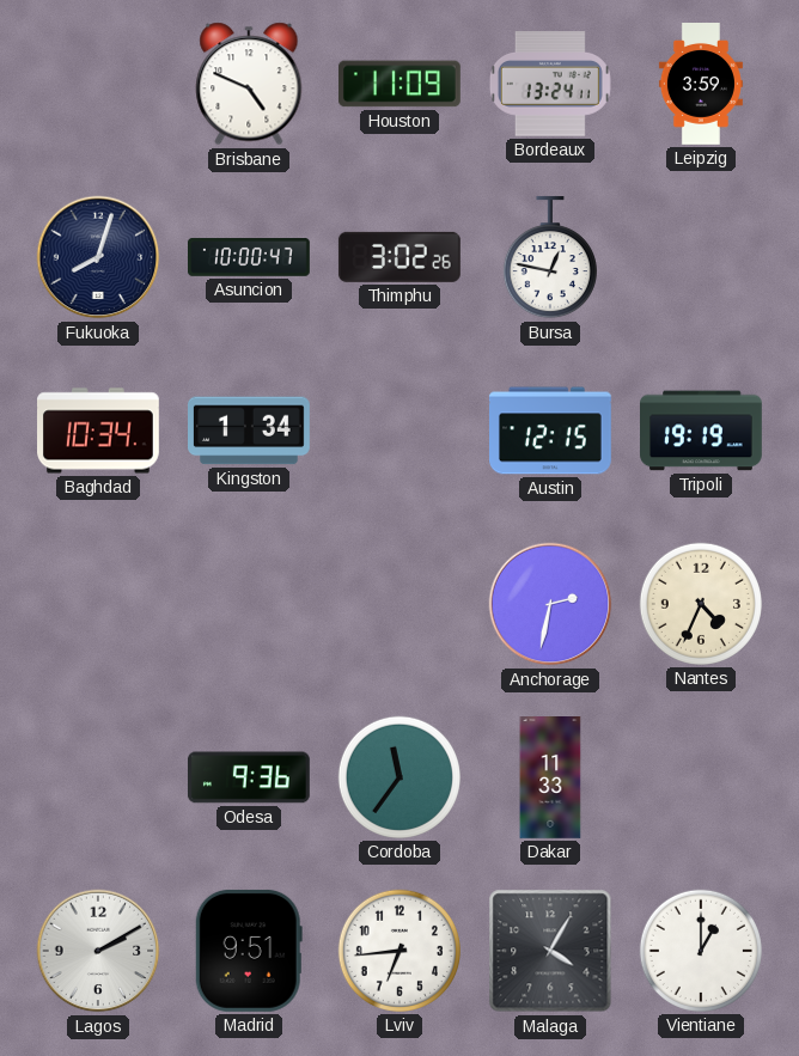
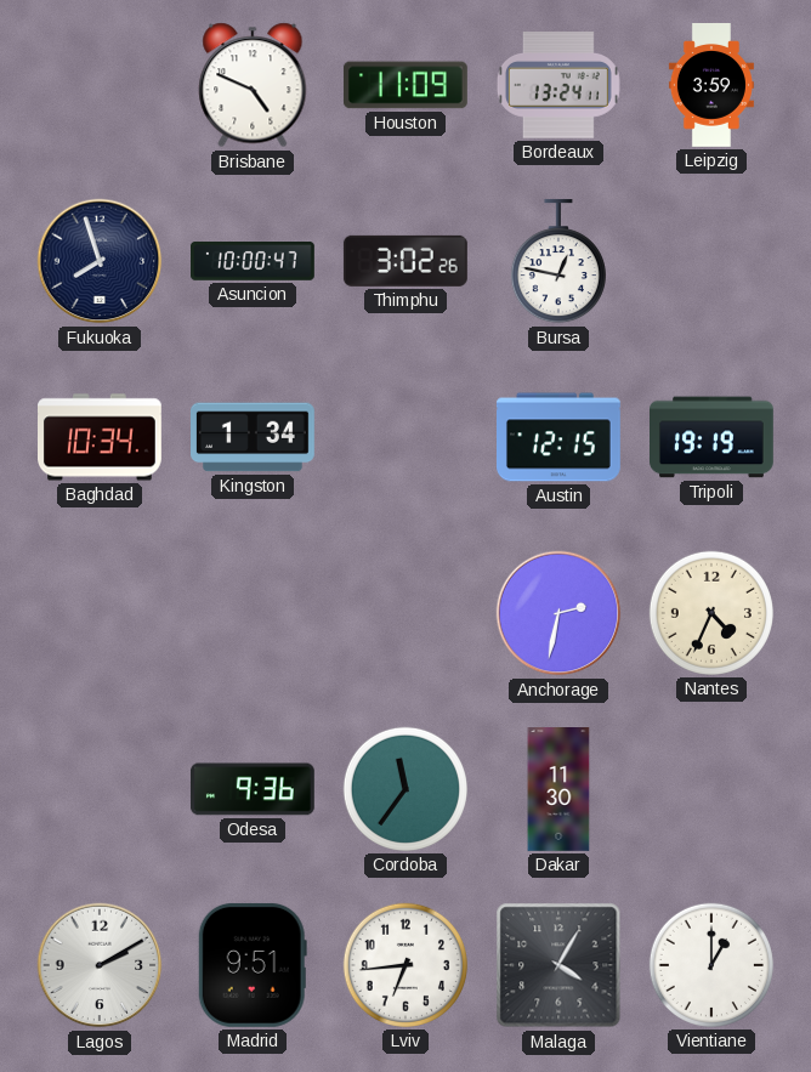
Fukuoka: 8:03 -> 7:57
Dakar: 11:33 -> 11:30
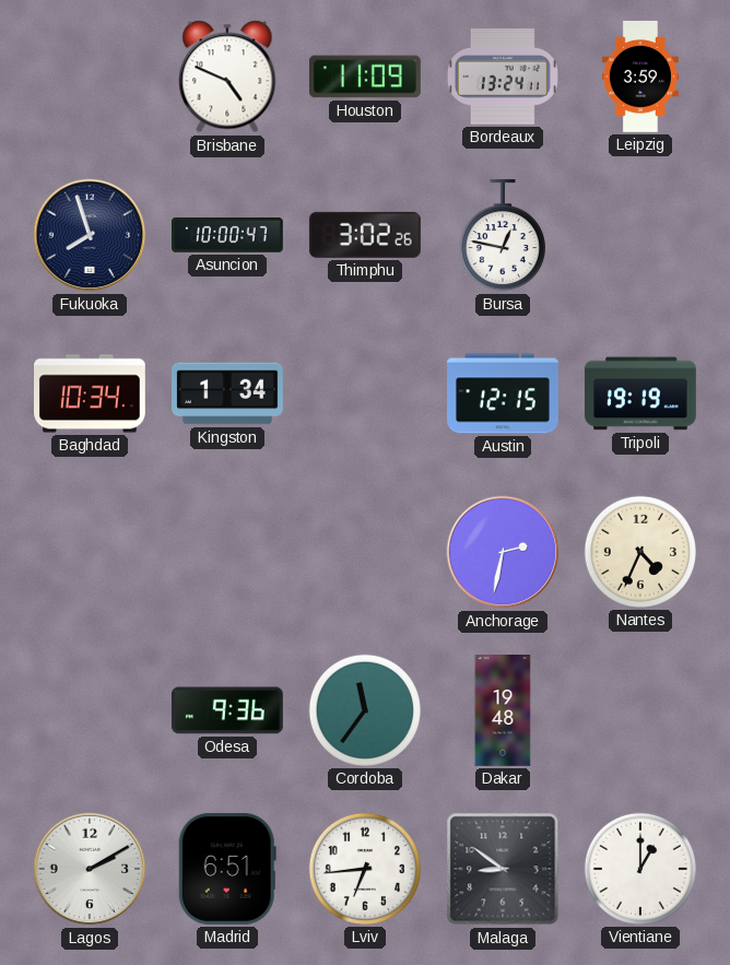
Dakar: 11:30 -> 19:48
Madrid: 9:51 -> 6:51
Malaga: 4:05 -> 8:51
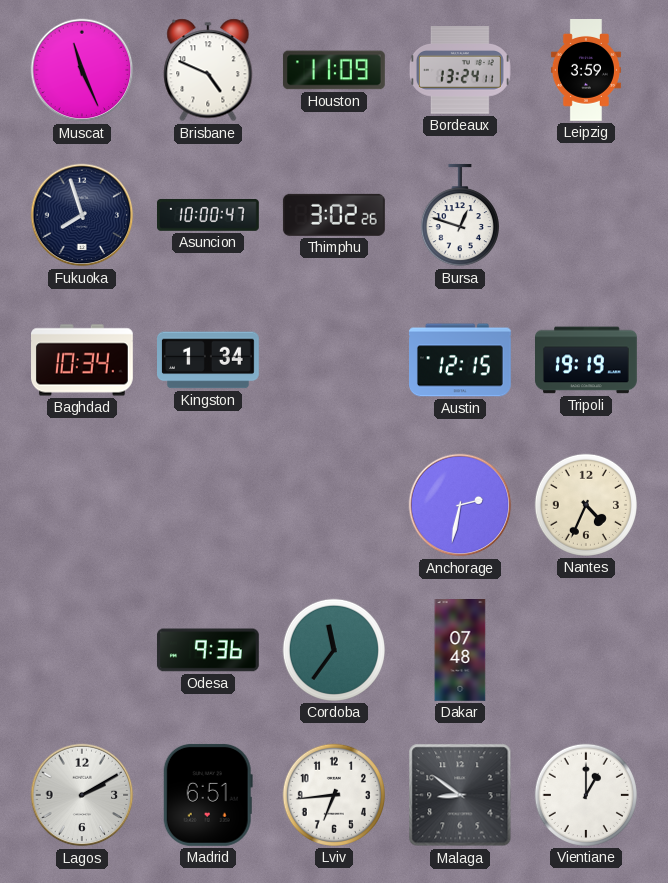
Muscat: none -> 11:26
Bursa: 12:47 -> 12:48
Dakar: 19:48 -> 07:48
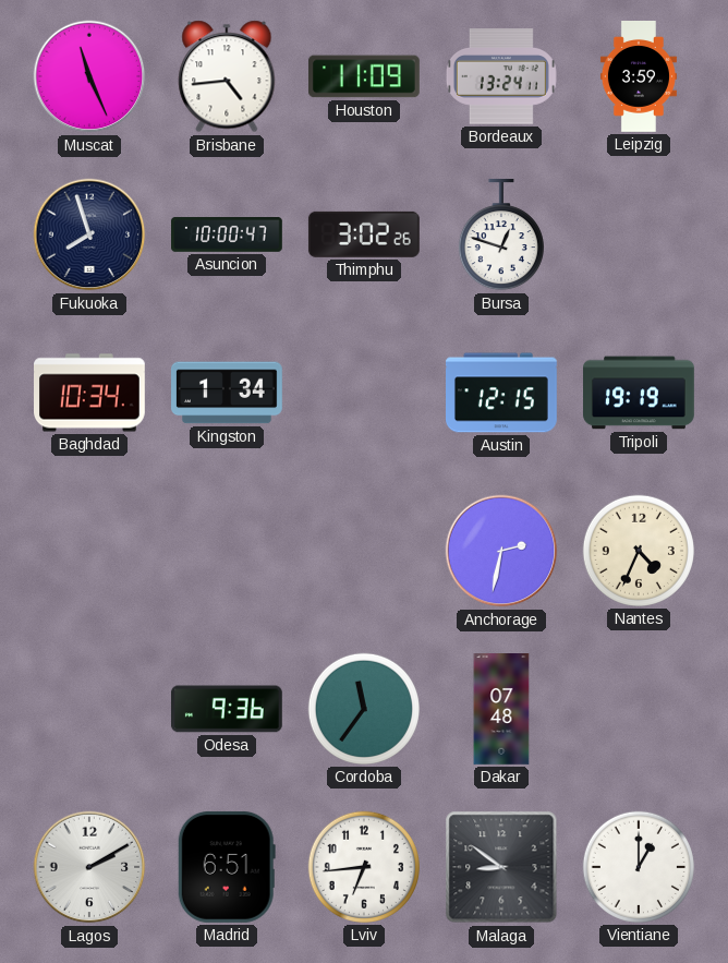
Brisbane: 4:49 -> 4:44
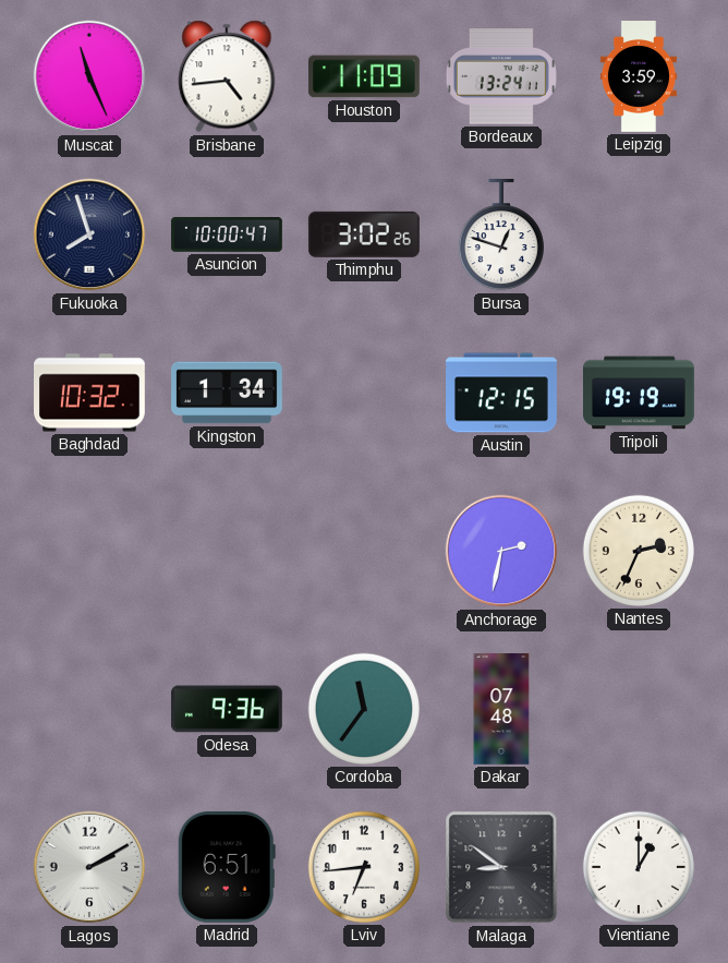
Baghdad: 10:34 -> 10:32
Nantes: 4:34 -> 2:34
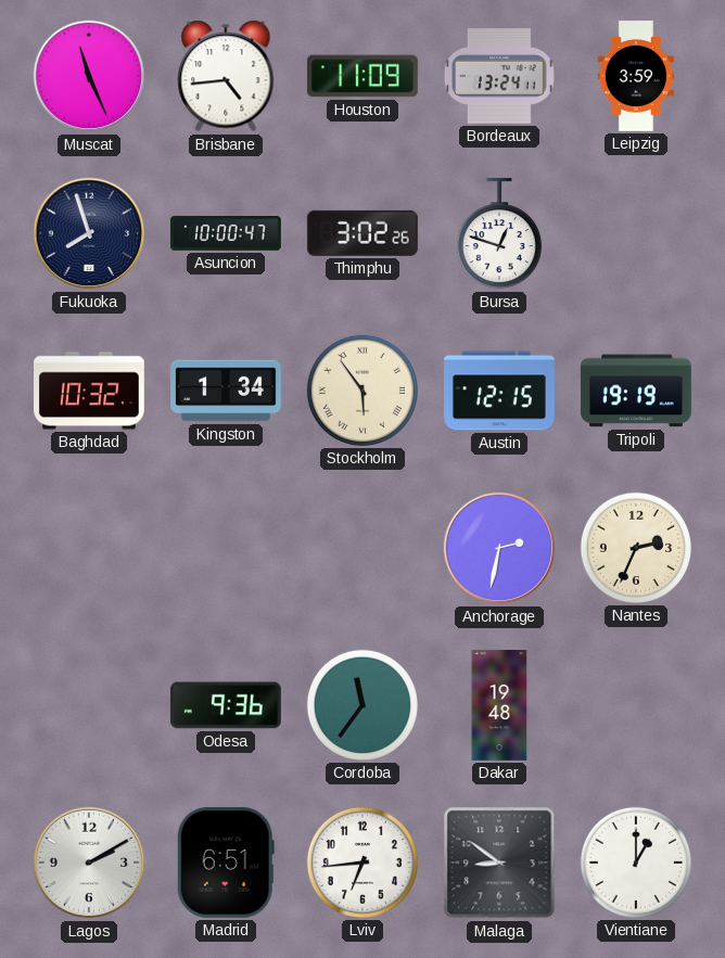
Stockholm: none -> 5:54
Dakar: 07:48 -> 19:48
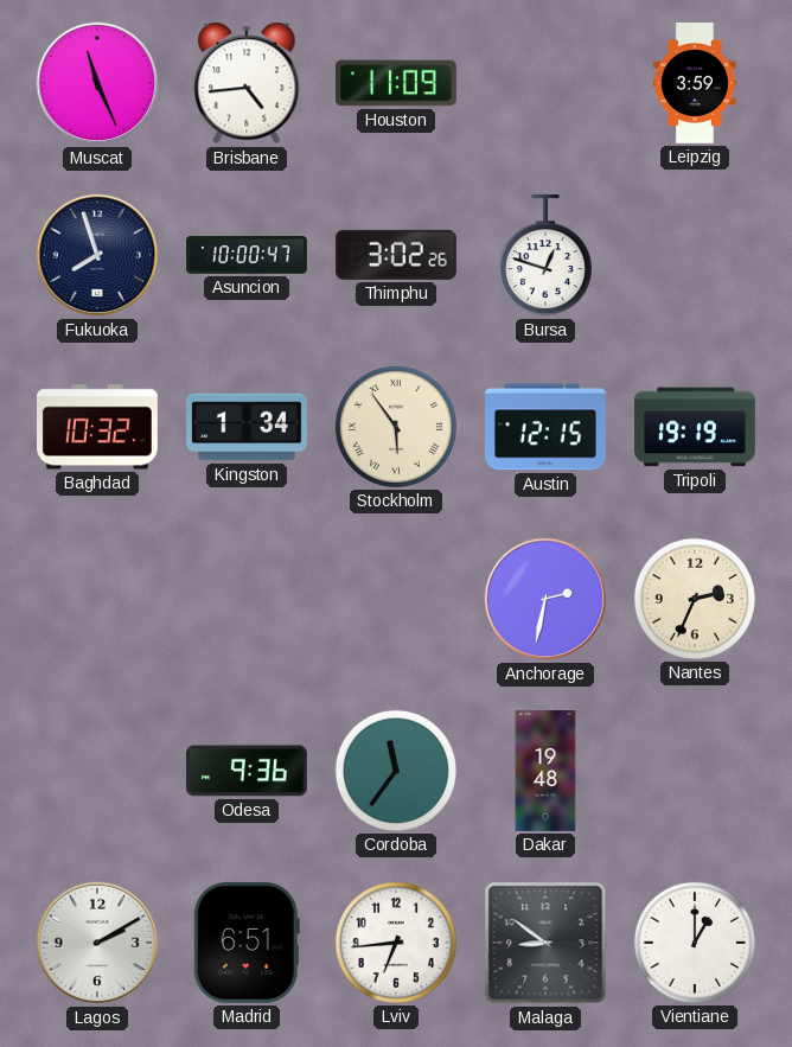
Bordeaux: 13:24 -> none
